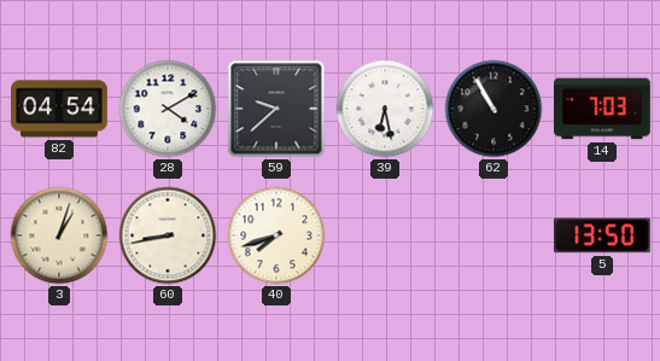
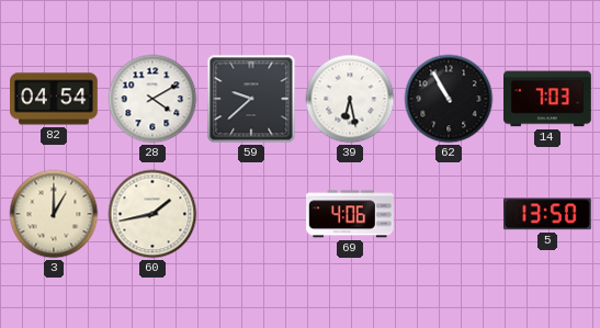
3: 1:03 -> 1:00
60: 8:43 -> 1:43
40: 7:42 -> none
69: none -> 4:06
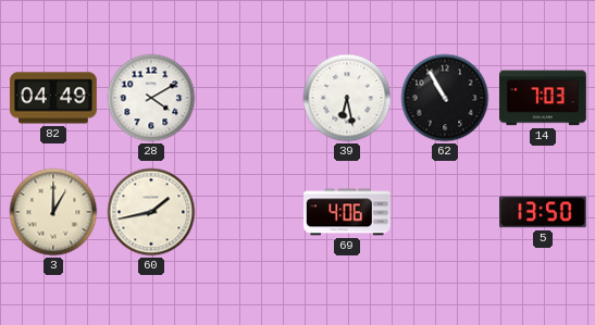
82: 04:54 -> 04:49
59: 9:38 -> none
